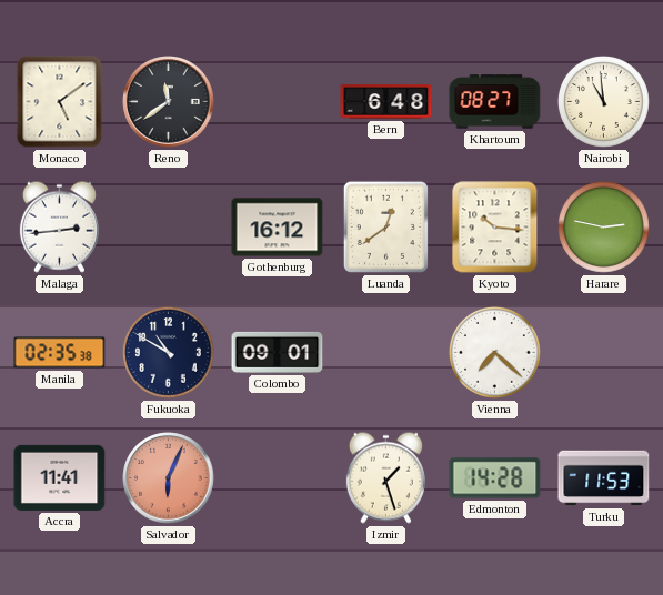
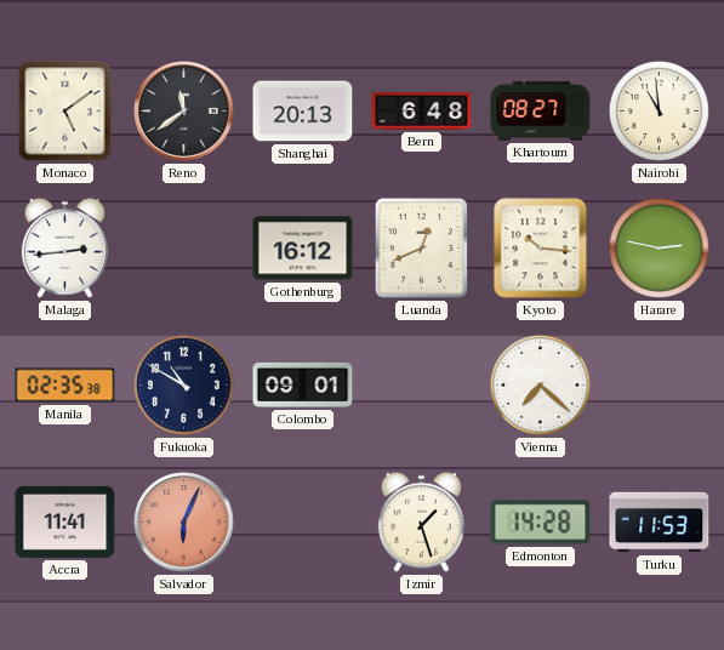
Shanghai: none -> 20:13
Luanda: 12:39 -> 12:41
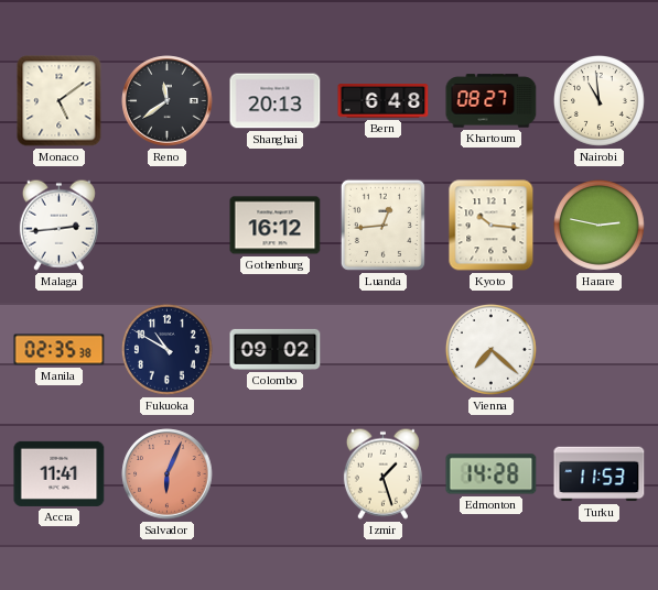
Luanda: 12:41 -> 12:44
Colombo: 09:01 -> 09:02
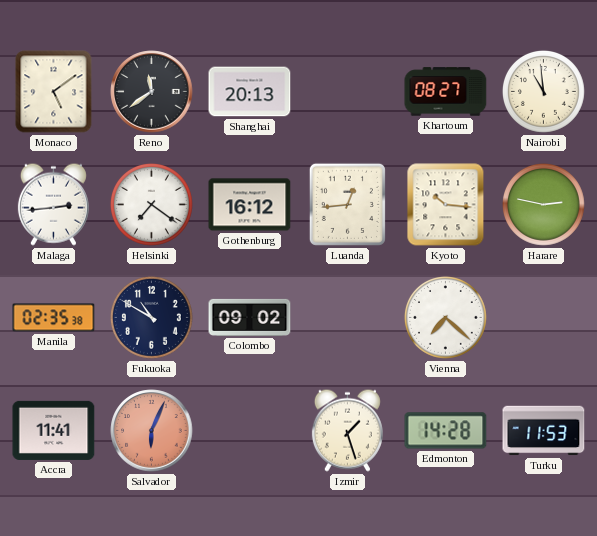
Bern: 6:48 -> none
Helsinki: none -> 7:21
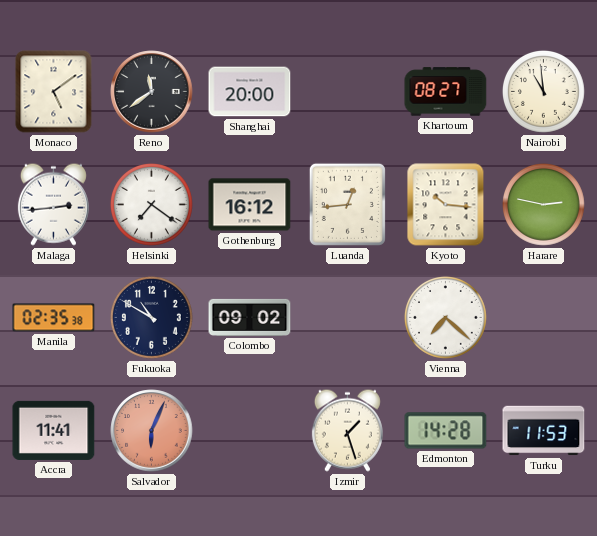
Shanghai: 20:13 -> 20:00
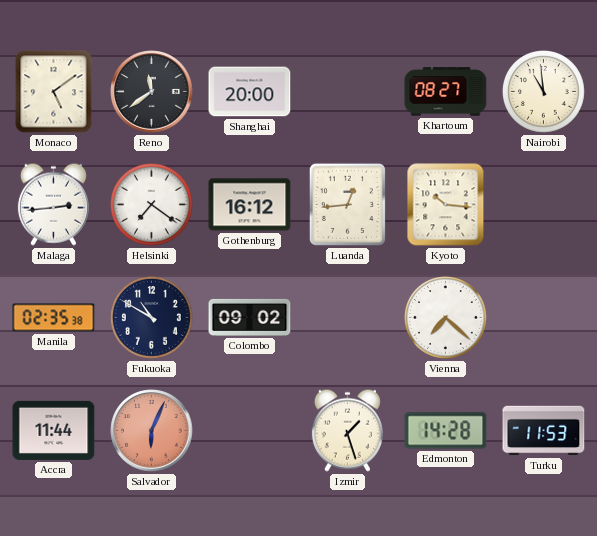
Harare: 2:47 -> none
Accra: 11:41 -> 11:44
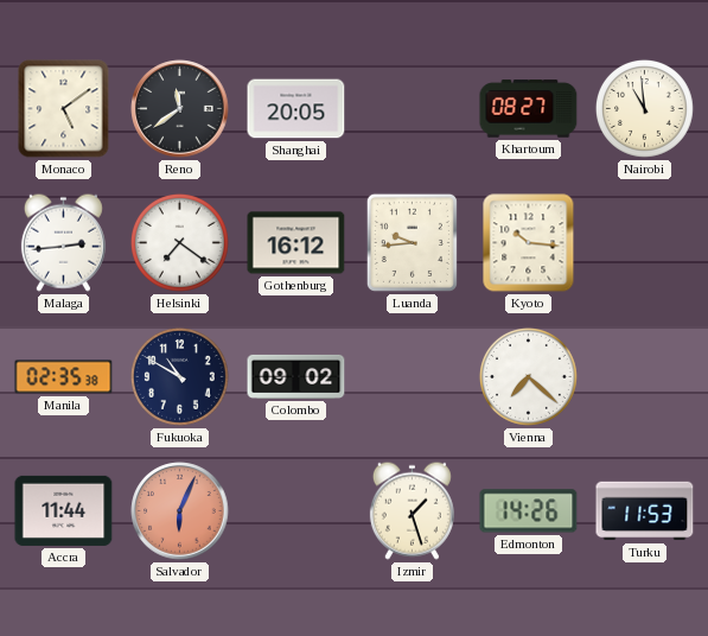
Shanghai: 20:00 -> 20:05
Luanda: 12:44 -> 9:44
Edmonton: 14:28 -> 14:26
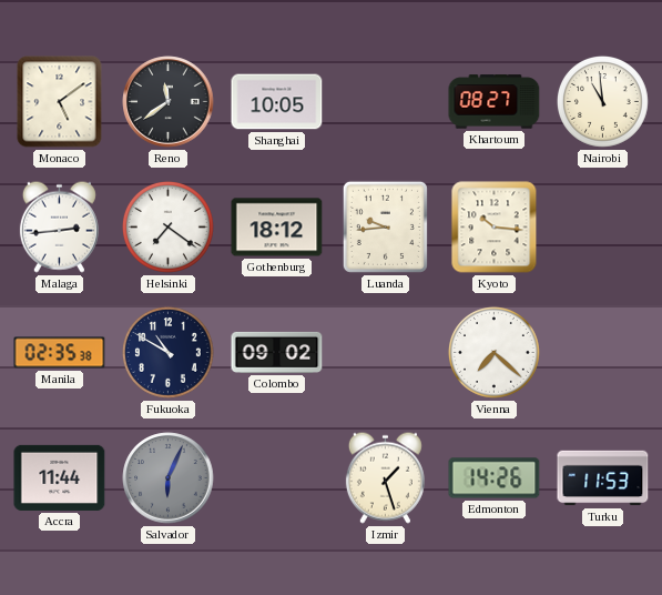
Shanghai: 20:05 -> 10:05
Gothenburg: 16:12 -> 18:12
Salvador dial: salmon -> grey
